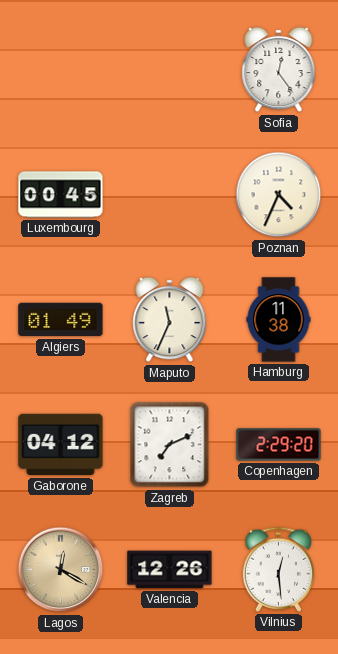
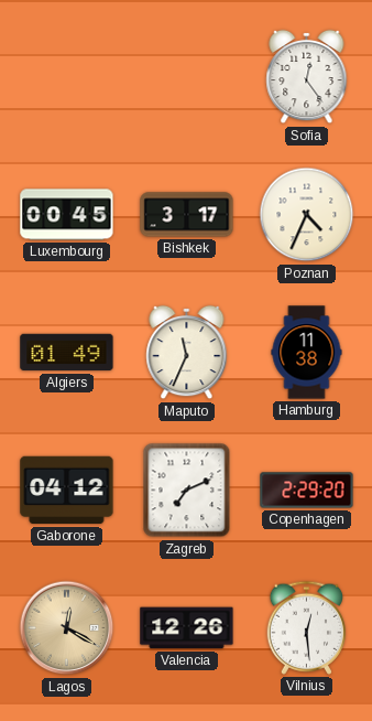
Bishkek: none -> 3:17
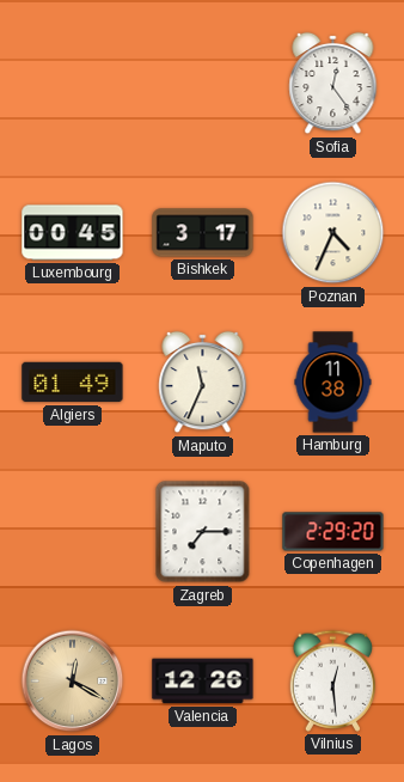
Gaborone: 04:12 -> none
Zagreb: 7:11 -> 7:15
